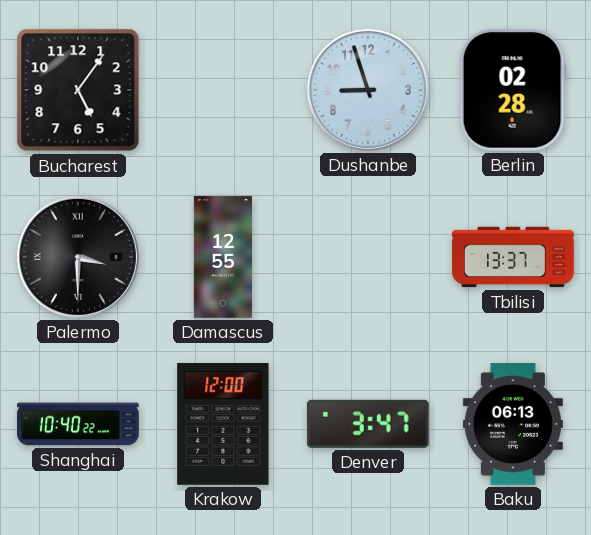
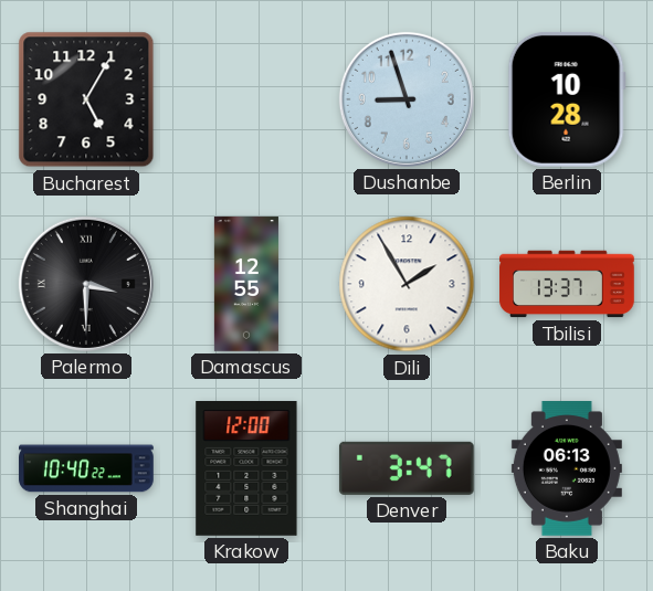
Bucharest: 5:06 -> 5:05
Berlin: 02:28 -> 10:28
Dili: none -> 1:55
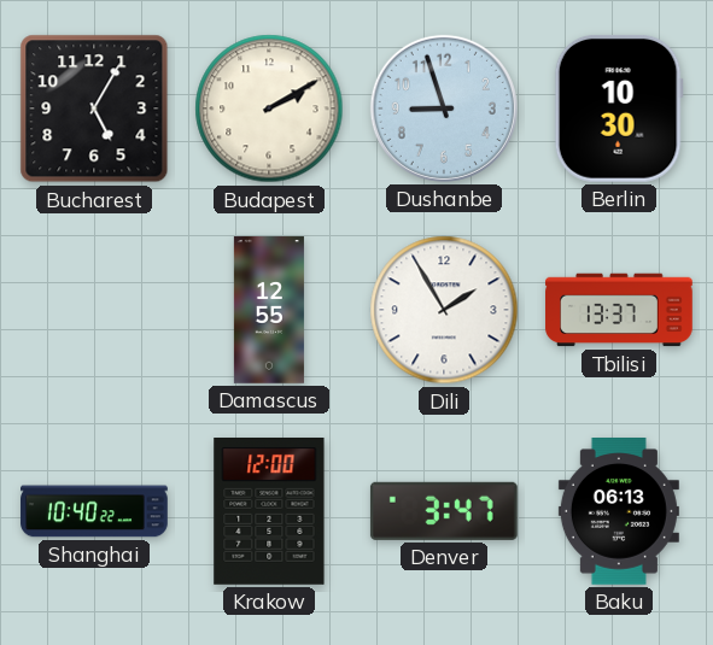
Budapest: none -> 2:10
Berlin: 10:28 -> 10:30
Palermo: 3:30 -> none
